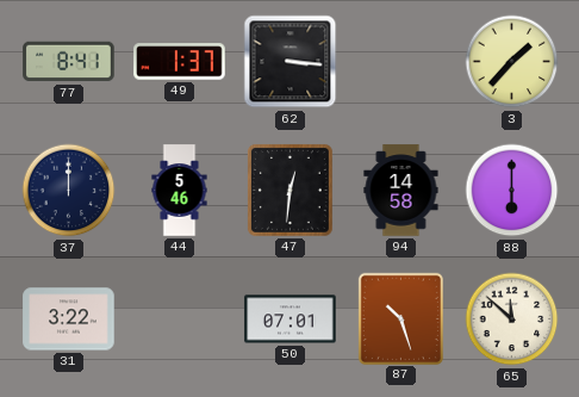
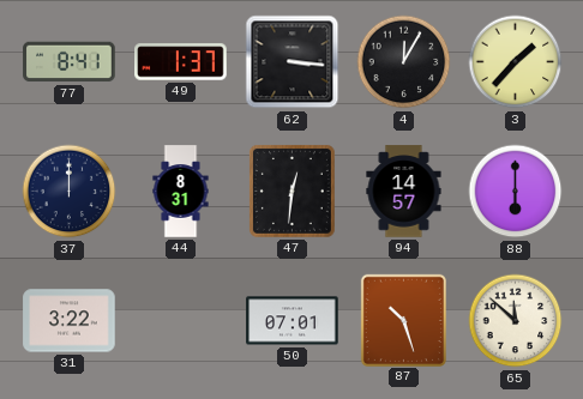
4: none -> 12:05
44: 5:46 -> 8:31
94: 14:58 -> 14:57
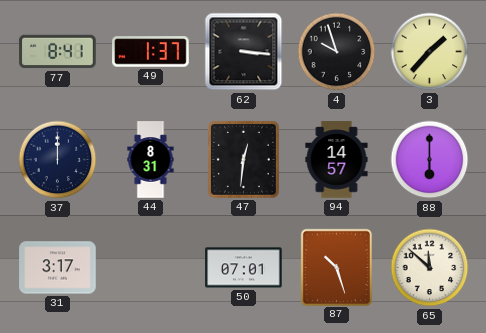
4: 12:05 -> 9:57
31: 3:22 -> 3:17
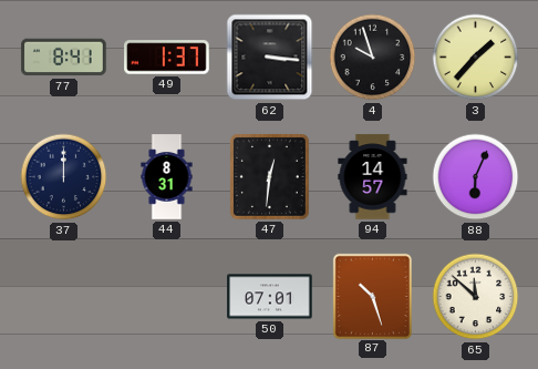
88: 6:00 -> 6:04
31: 3:17 -> none
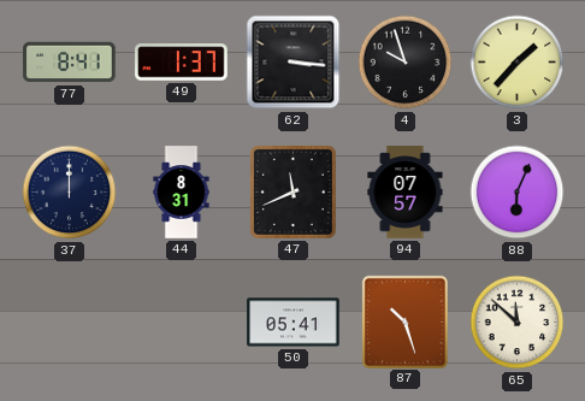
47: 12:31 -> 11:41
94: 14:57 -> 07:57
50: 07:01 -> 05:41
